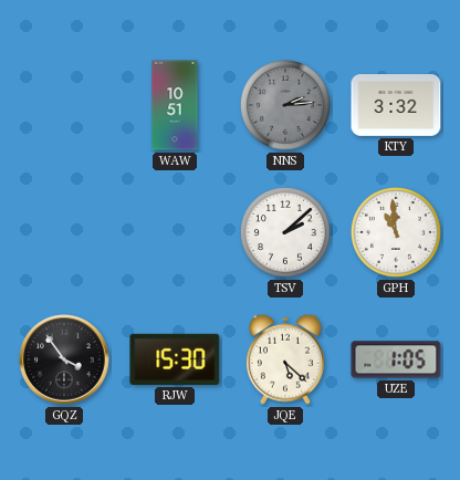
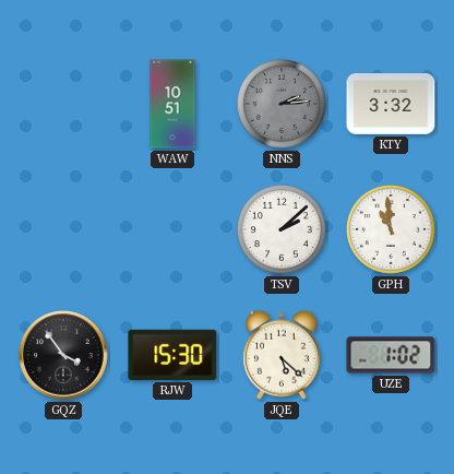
UZE: 1:05 -> 1:02
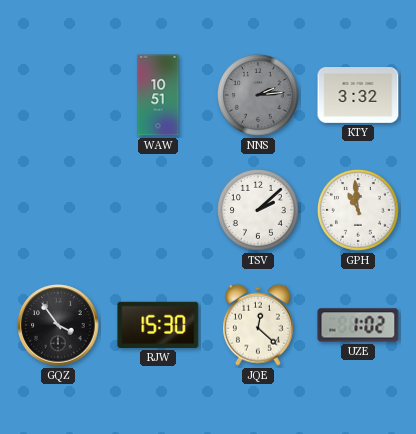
JQE: 5:22 -> 12:22
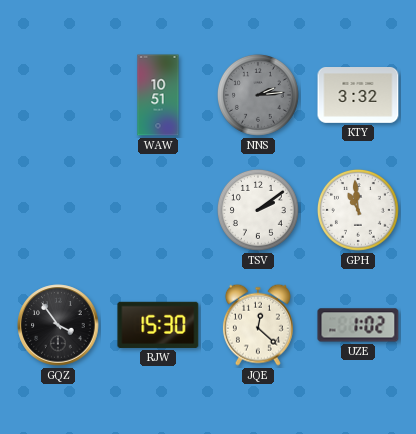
TSV: 2:08 -> 2:09
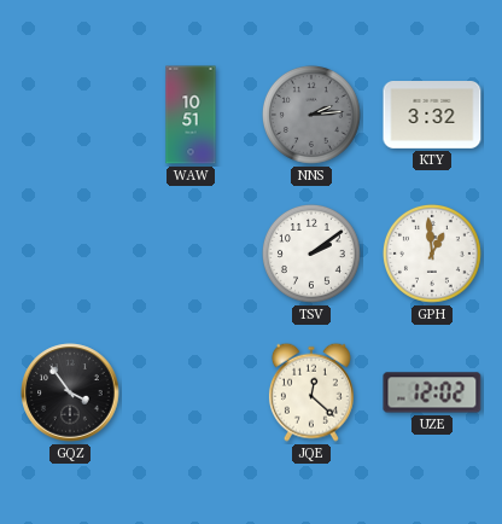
GPH: 10:59 -> 12:59
RJW: 15:30 -> none
UZE: 1:02 -> 12:02
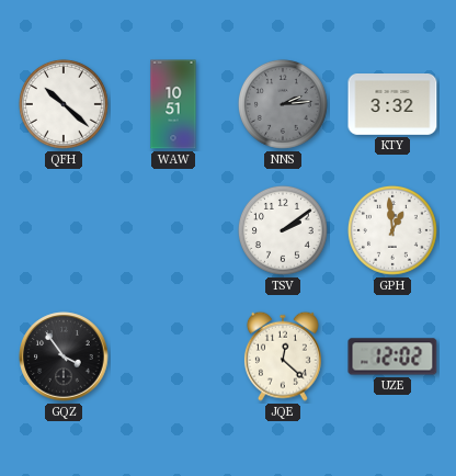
QFH: none -> 10:22
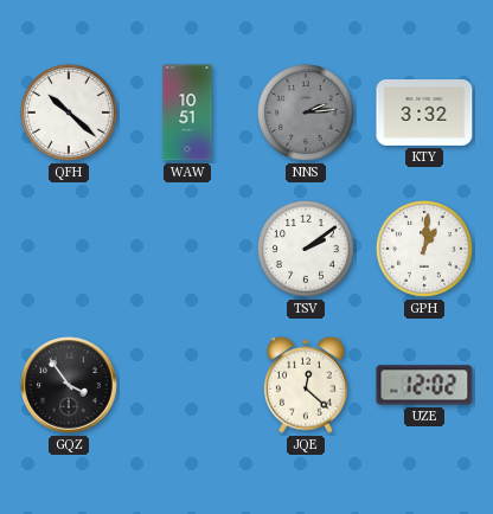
GPH: 12:59 -> 1:01
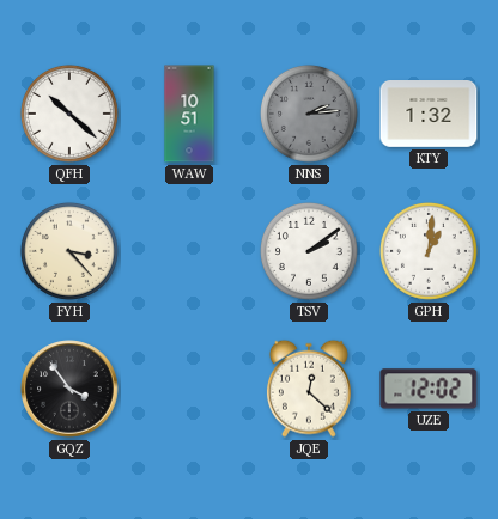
KTY: 3:32 -> 1:32
FYH: none -> 3:23
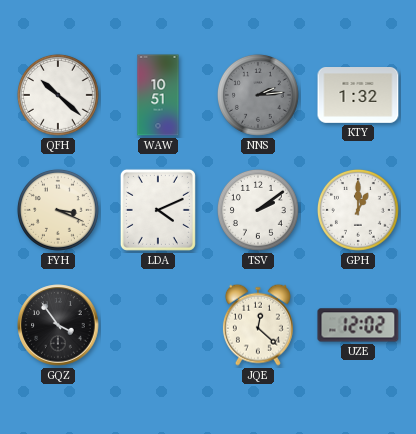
FYH: 3:23 -> 3:19
LDA: none -> 4:11
GPH: 1:01 -> 1:00
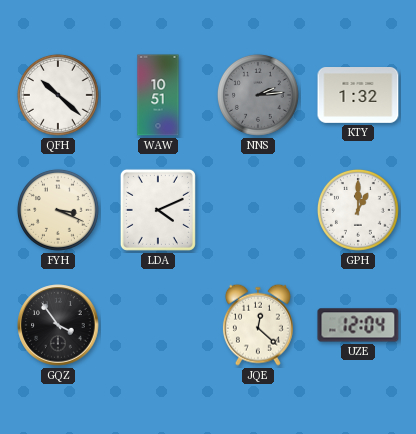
TSV: 2:09 -> none
UZE: 12:02 -> 12:04
